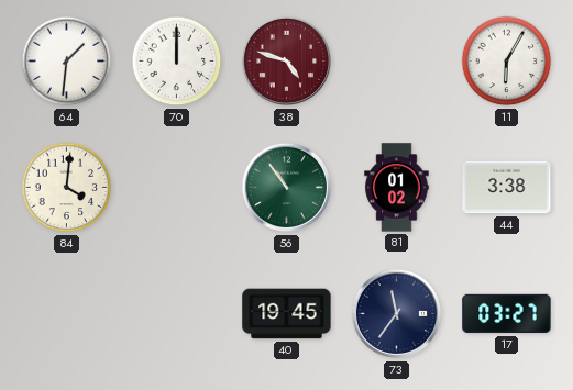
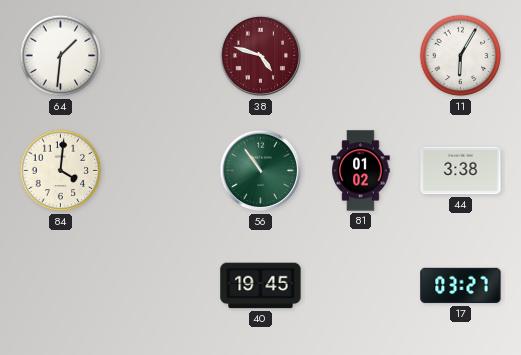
70: 12:00 -> none
73: 11:36 -> none
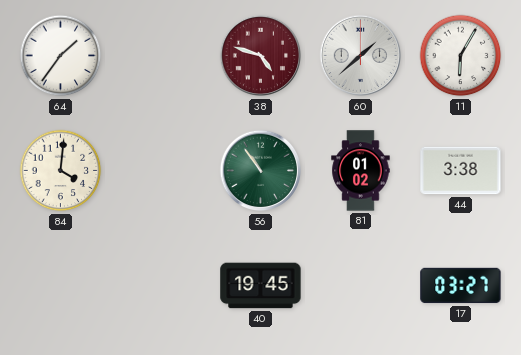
64: 1:31 -> 1:36
60: none -> 1:38
